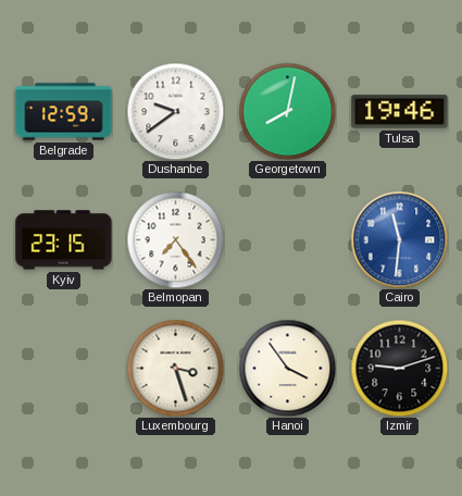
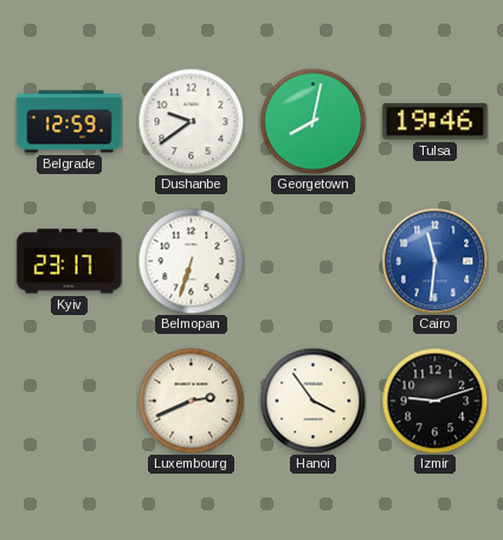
Kyiv: 23:15 -> 23:17
Belmopan: 7:24 -> 6:33
Luxembourg: 3:27 -> 2:41
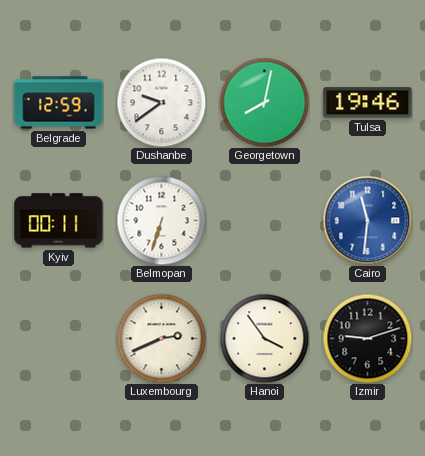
Kyiv: 23:17 -> 00:11
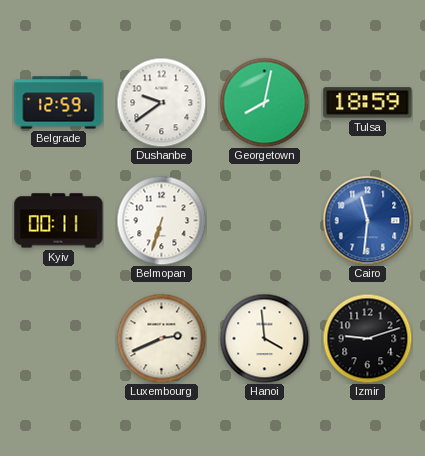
Tulsa: 19:46 -> 18:59
Hanoi: 3:54 -> 3:59
